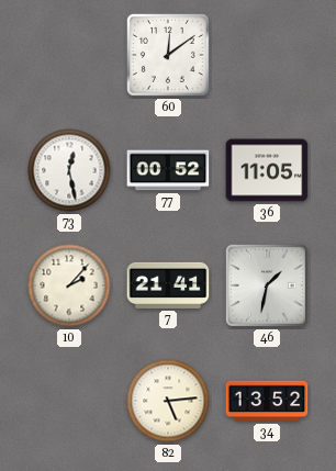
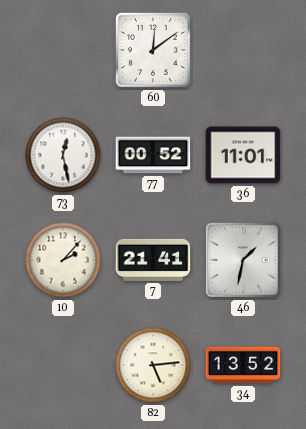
36: 11:05 -> 11:01
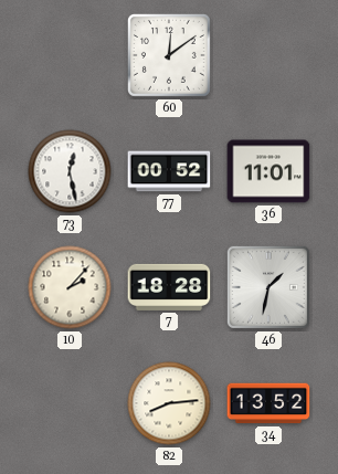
7: 21:41 -> 18:28
82: 5:14 -> 8:14
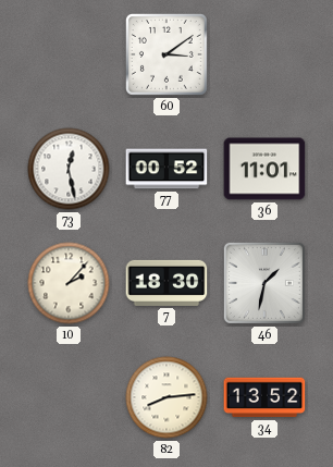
60: 12:09 -> 3:09
7: 18:28 -> 18:30
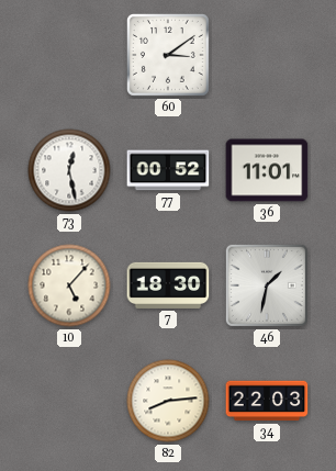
10: 2:07 -> 5:07
34: 13:52 -> 22:03
